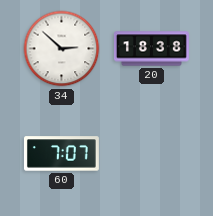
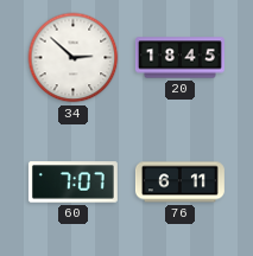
20: 18:38 -> 18:45
76: none -> 6:11
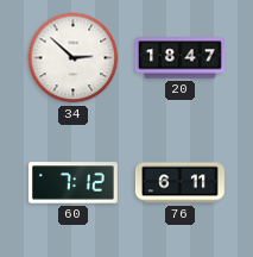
20: 18:45 -> 18:47
60: 7:07 -> 7:12
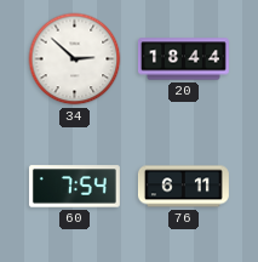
20: 18:47 -> 18:44
60: 7:12 -> 7:54
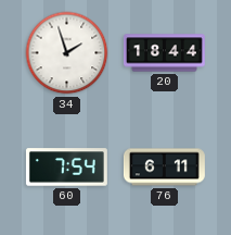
34: 2:52 -> 1:57
